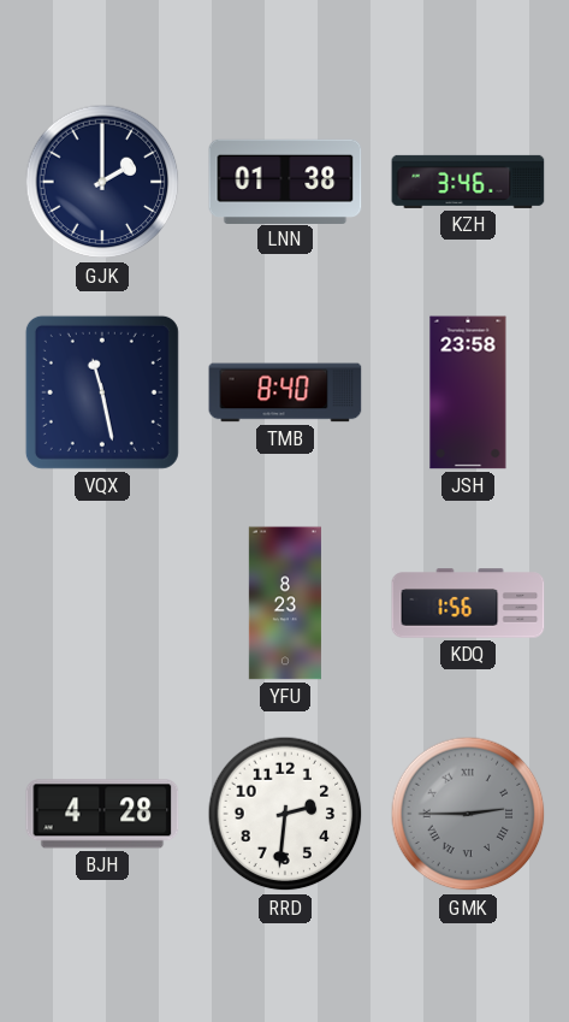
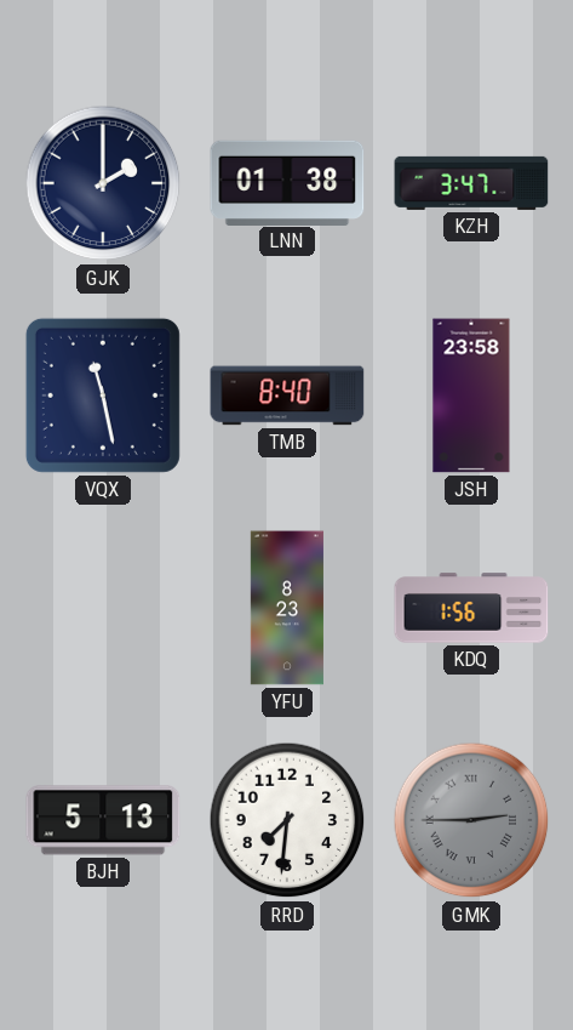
KZH: 3:46 -> 3:47
BJH: 4:28 -> 5:13
RRD: 2:31 -> 7:31
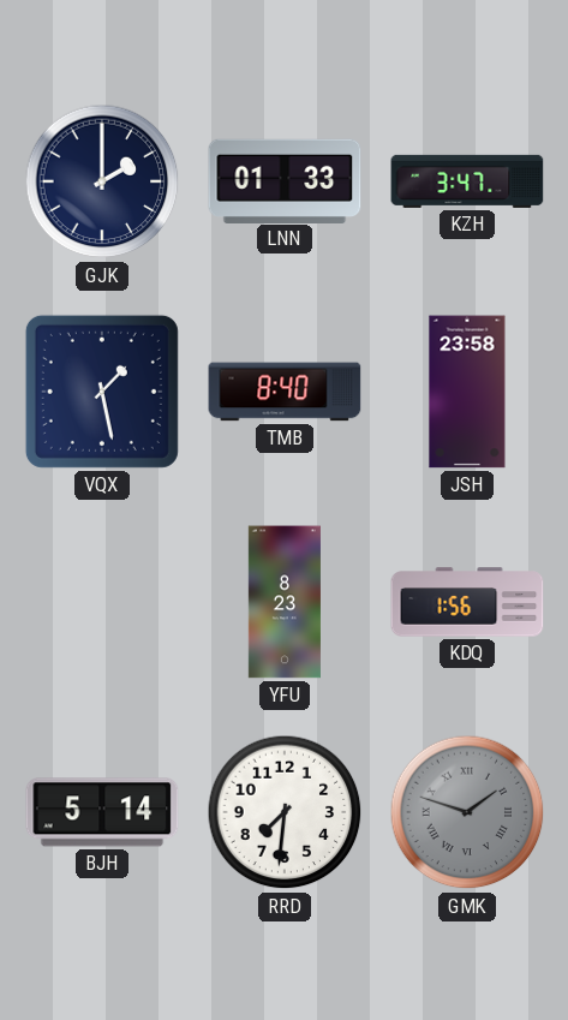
LNN: 01:38 -> 01:33
VQX: 11:28 -> 1:28
BJH: 5:13 -> 5:14
GMK: 2:45 -> 1:48
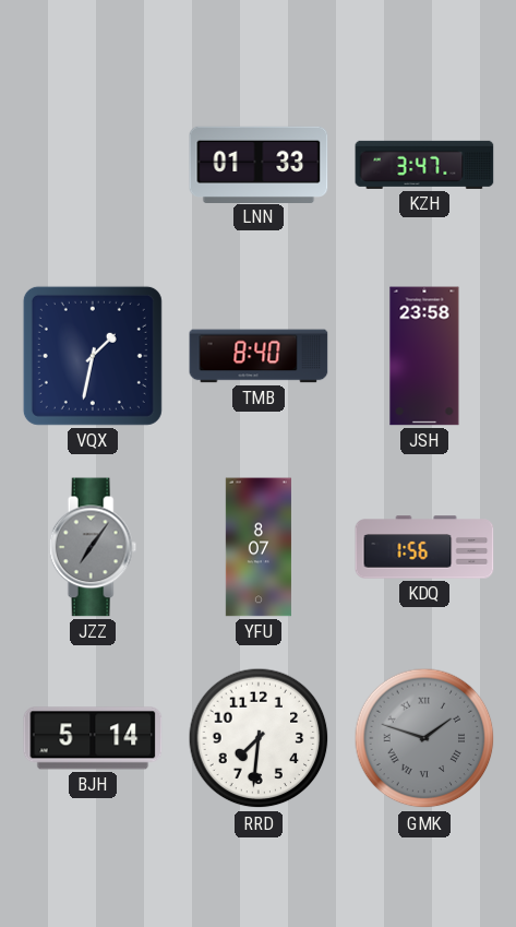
GJK: 2:00 -> none
VQX: 1:28 -> 1:32
JZZ: none -> 7:06
YFU: 8:23 -> 8:07
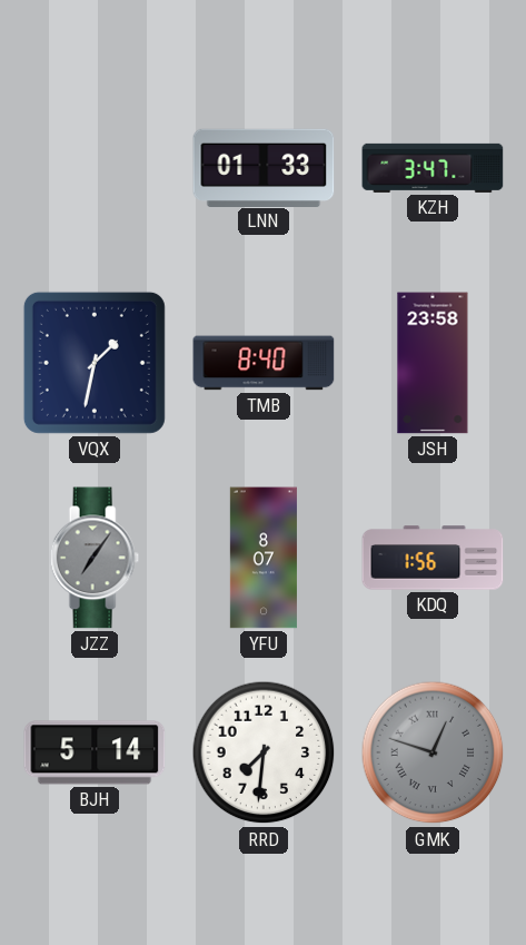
GMK: 1:48 -> 12:48
